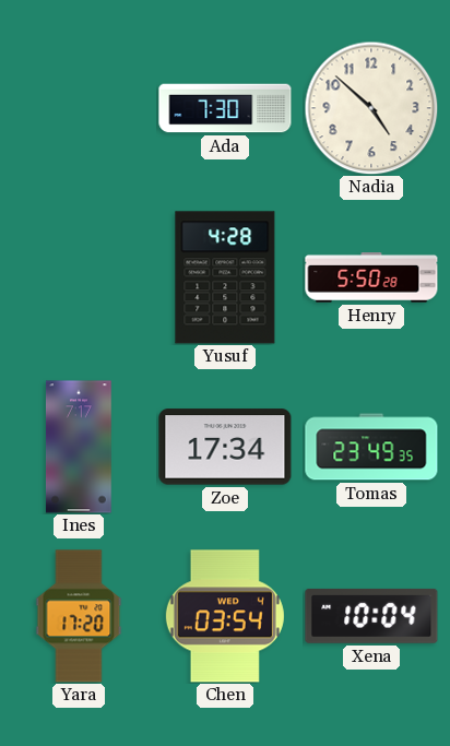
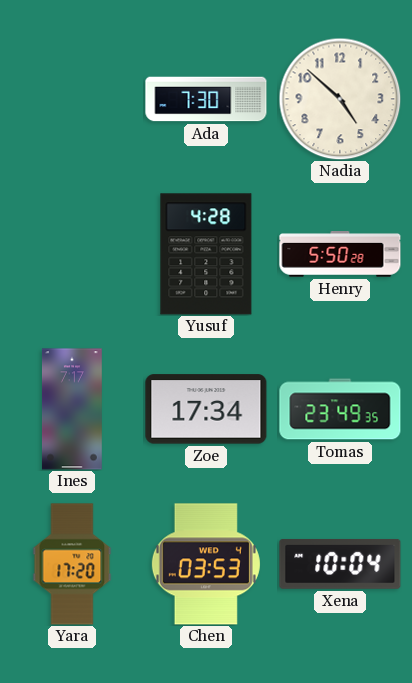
Chen: 03:54 -> 03:53
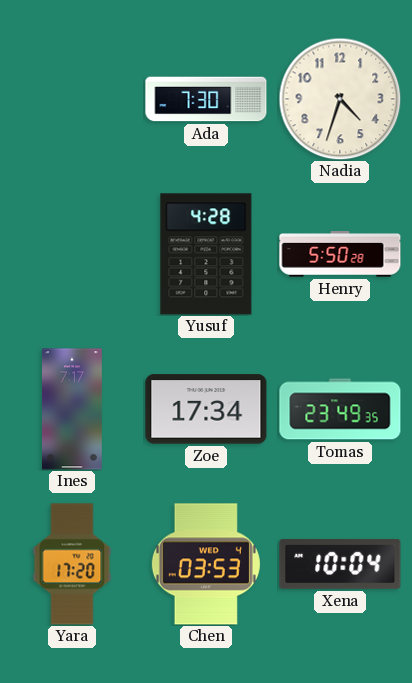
Nadia: 4:52 -> 4:33
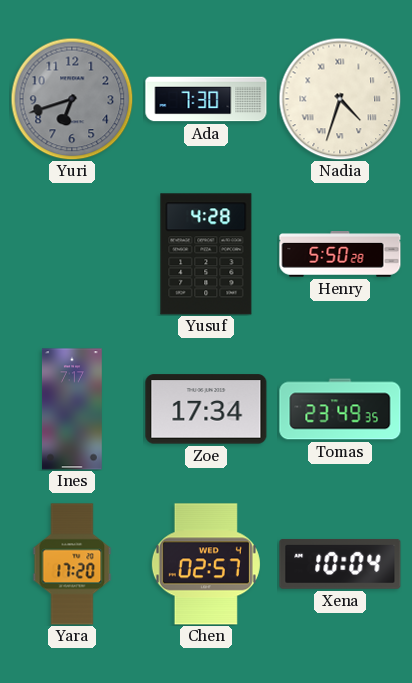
Yuri: none -> 6:42
Nadia numerals: Arabic -> Roman
Chen: 03:53 -> 02:57
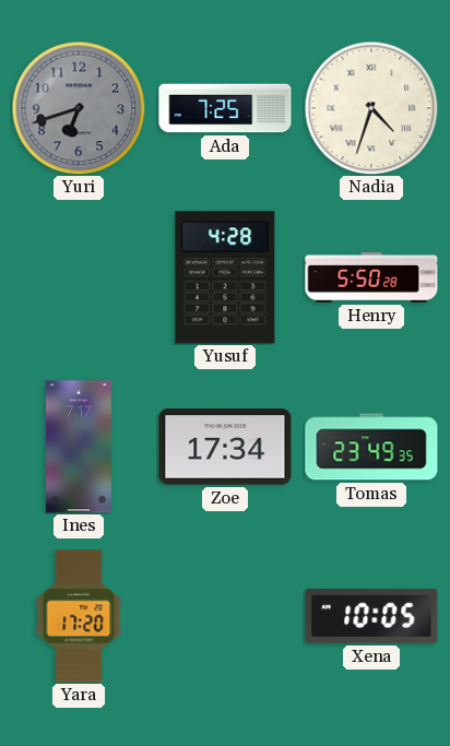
Ada: 7:30 -> 7:25
Chen: 02:57 -> none
Xena: 10:04 -> 10:05
